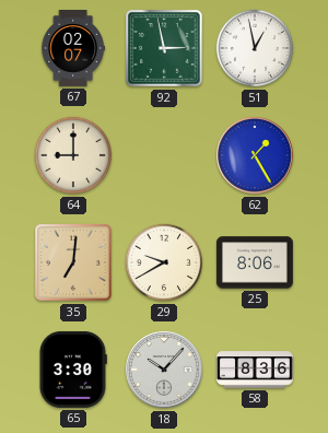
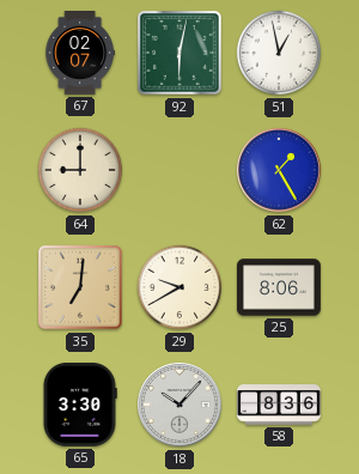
92: 2:58 -> 6:02
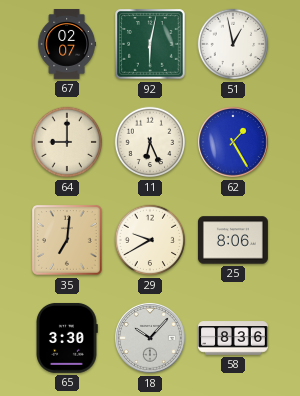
11: none -> 6:26
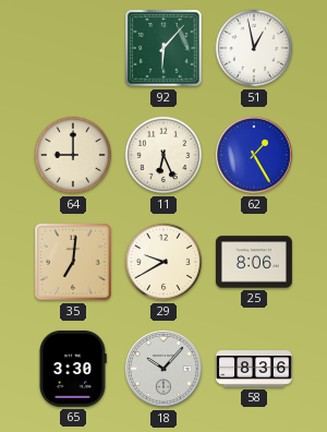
67: 02:07 -> none
92: 6:02 -> 6:07
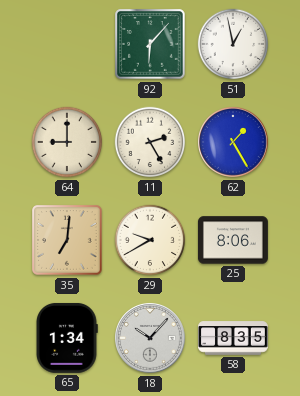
11: 6:26 -> 2:25
65: 3:30 -> 1:34
58: 8:36 -> 8:35
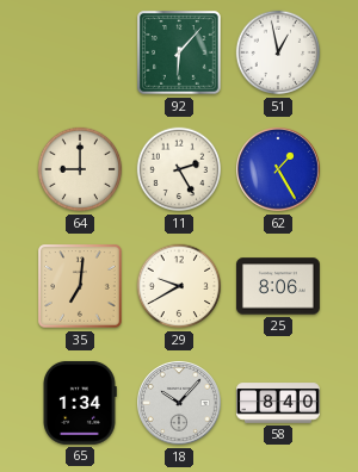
58: 8:35 -> 8:40
